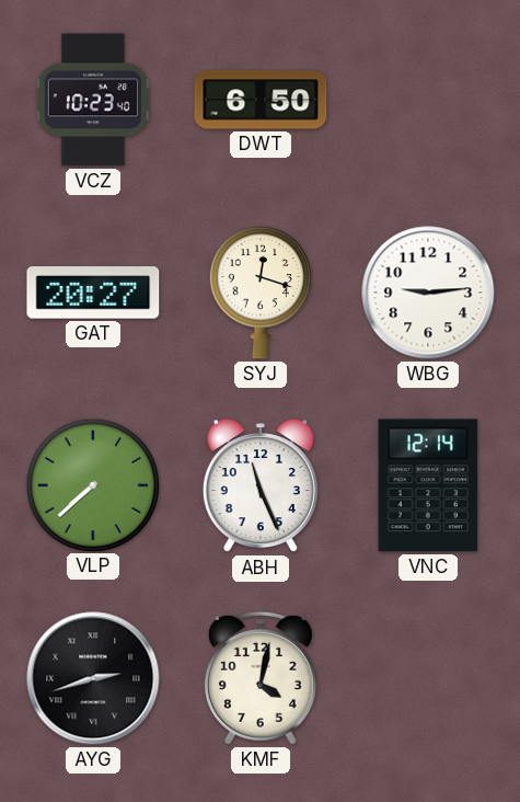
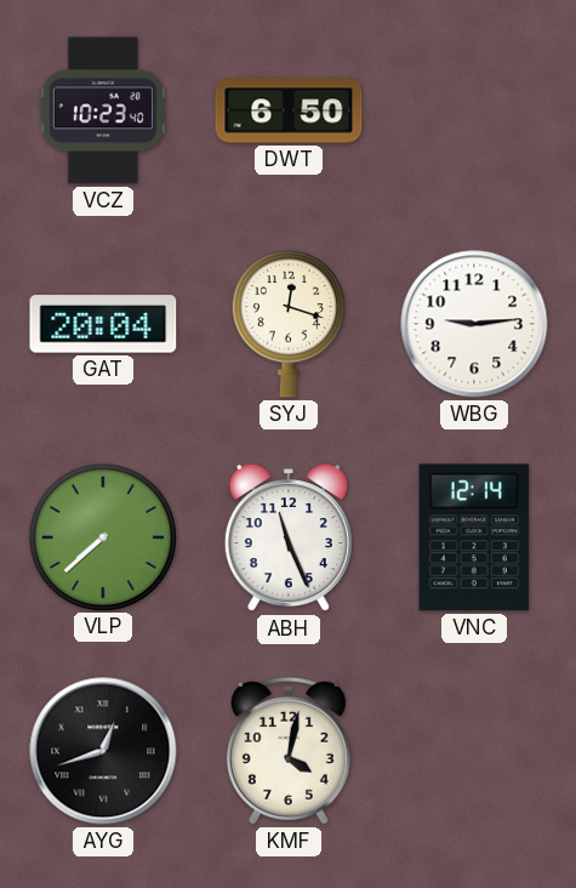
GAT: 20:27 -> 20:04
AYG: 2:42 -> 12:42
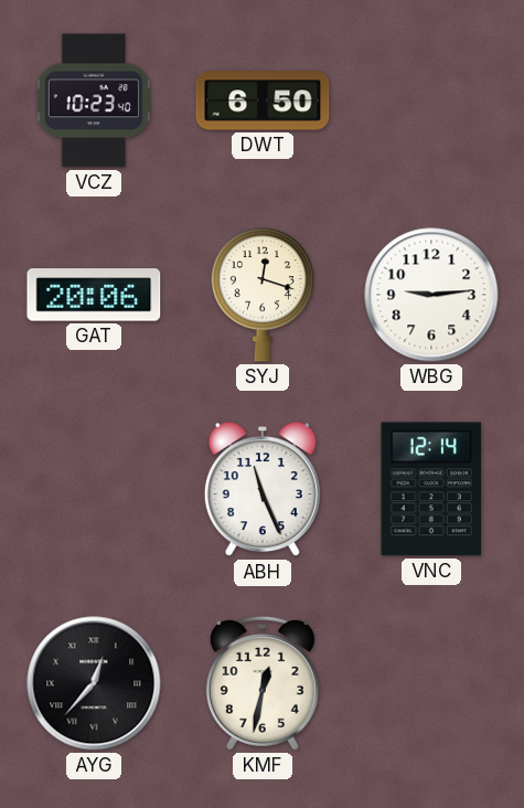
GAT: 20:04 -> 20:06
VLP: 7:38 -> none
AYG: 12:42 -> 12:37
KMF: 4:02 -> 12:32
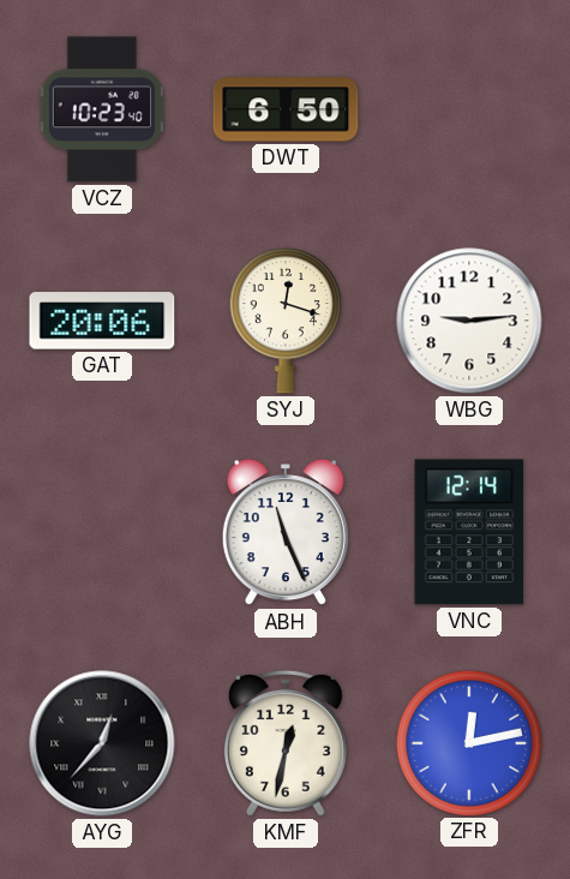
ZFR: none -> 12:13
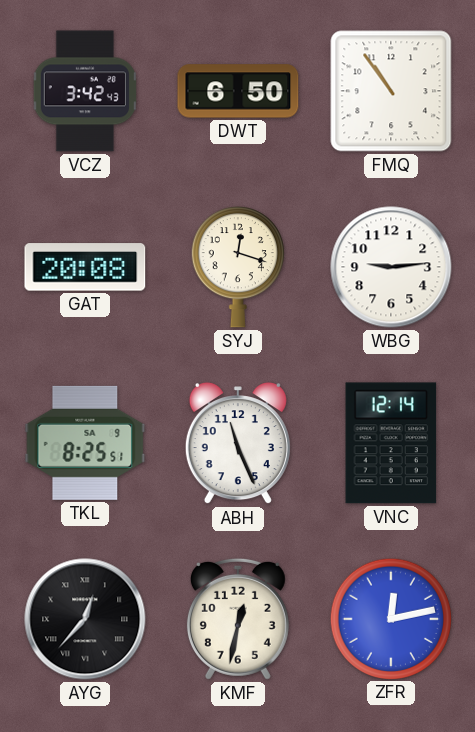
VCZ: 10:23 -> 3:42
FMQ: none -> 10:54
GAT: 20:06 -> 20:08
TKL: none -> 8:25
